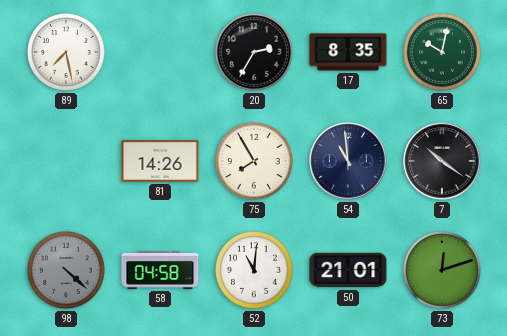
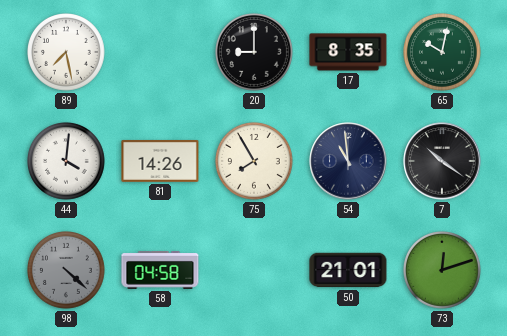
20: 2:35 -> 9:00
44: none -> 4:01
52: 11:01 -> none
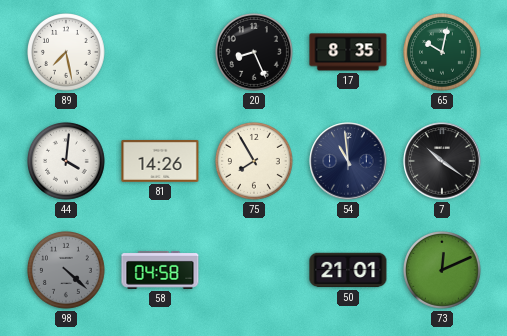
20: 9:00 -> 8:26
73: 12:12 -> 12:11
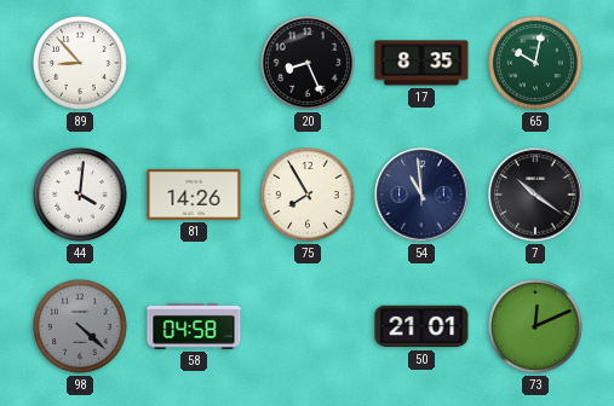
89: 7:28 -> 8:53
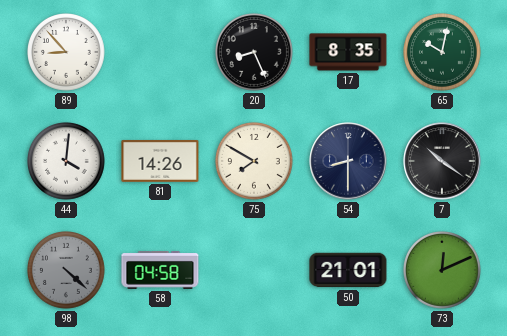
75: 7:55 -> 7:50
54: 10:59 -> 8:30
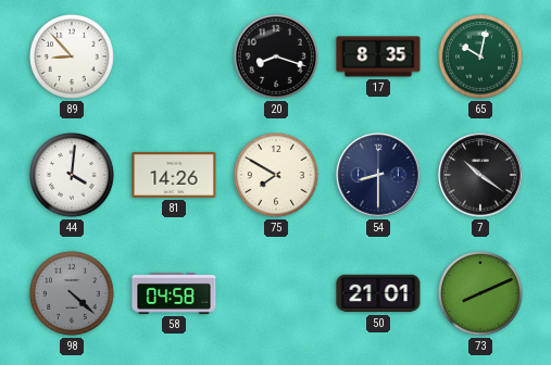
20: 8:26 -> 8:18
73: 12:11 -> 8:11
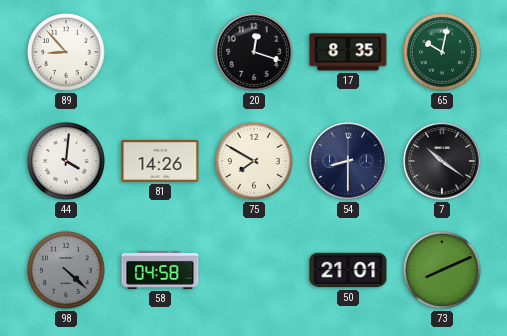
20: 8:18 -> 12:18
